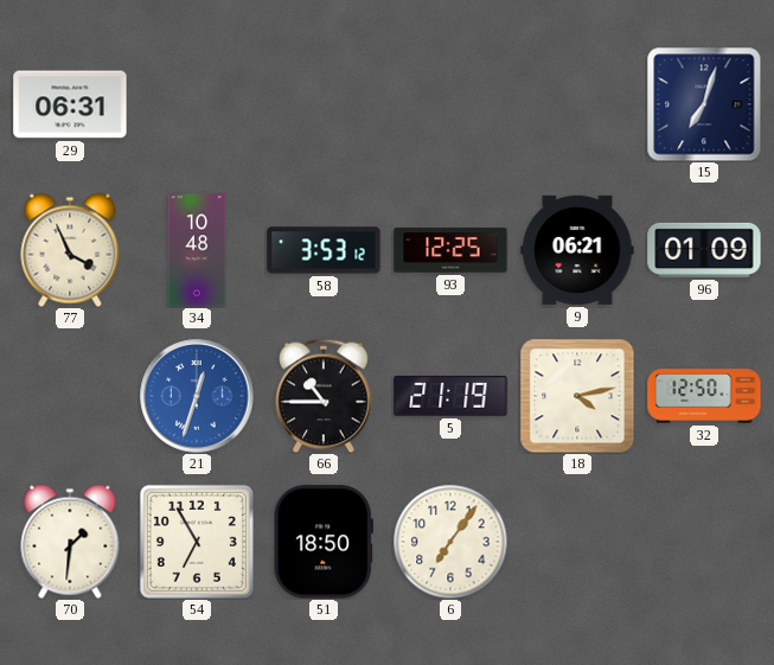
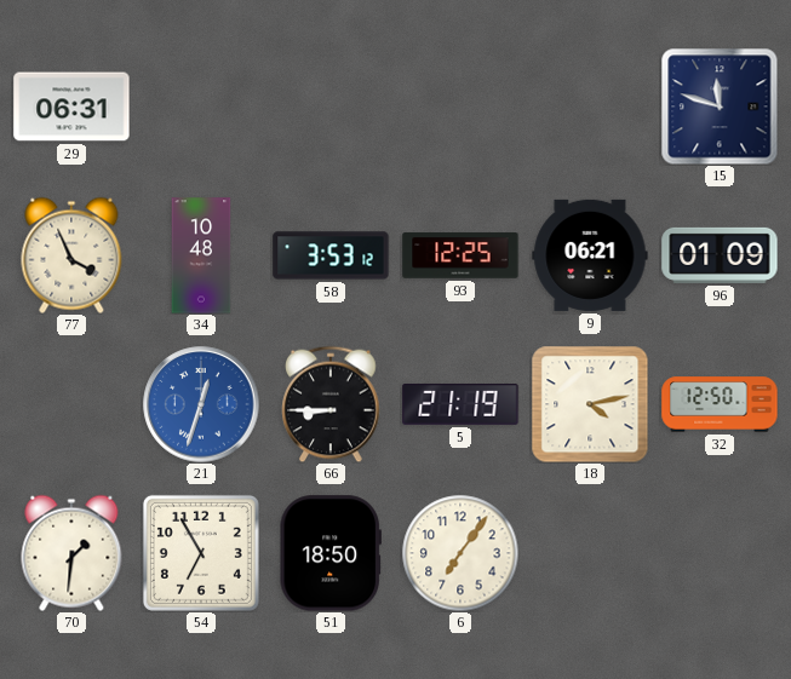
15: 7:03 -> 11:48
66: 10:45 -> 8:45
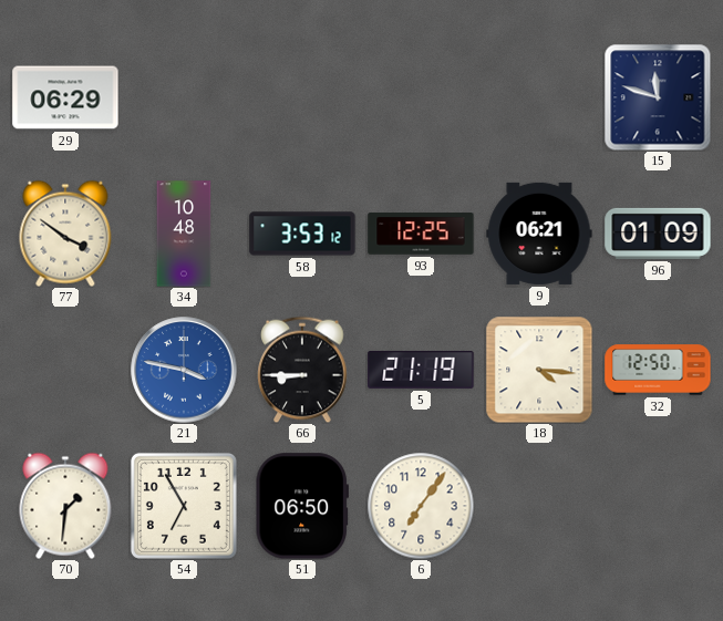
29: 06:31 -> 06:29
77: 3:56 -> 3:51
21: 12:33 -> 3:47
18: 4:13 -> 4:16
51: 18:50 -> 06:50
